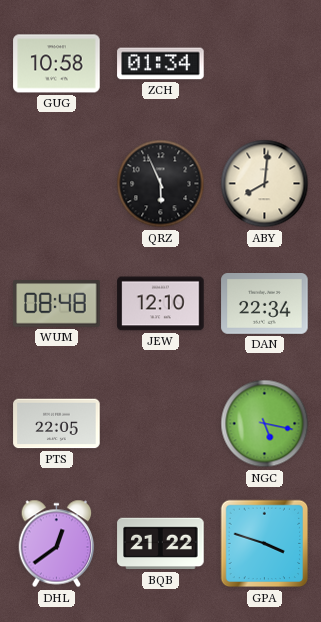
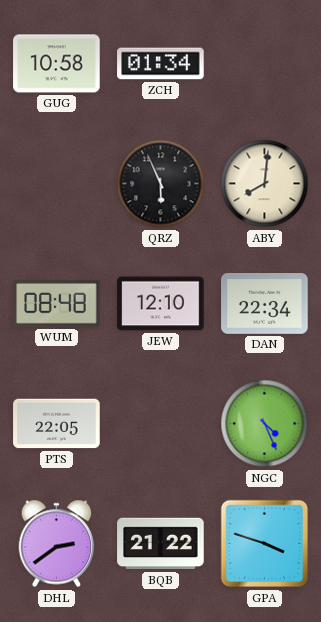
NGC: 5:17 -> 4:26
DHL: 12:39 -> 2:39
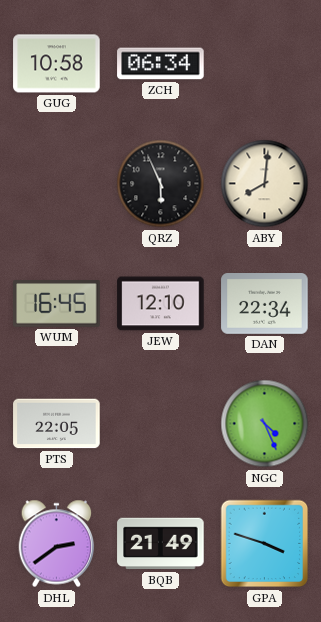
ZCH: 01:34 -> 06:34
WUM: 08:48 -> 16:45
BQB: 21:22 -> 21:49
